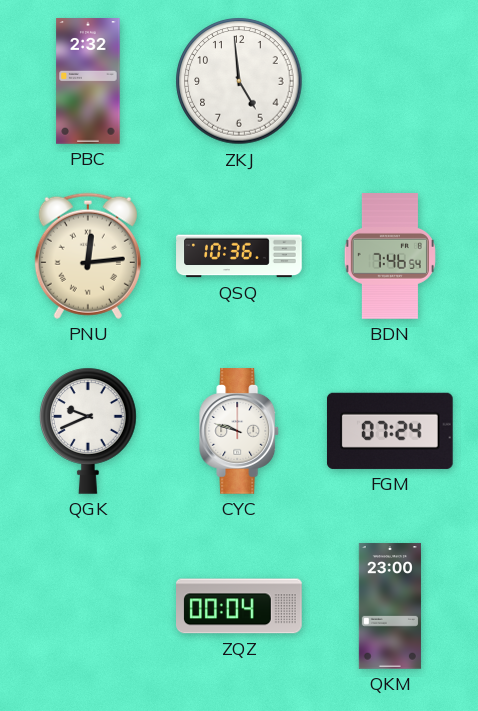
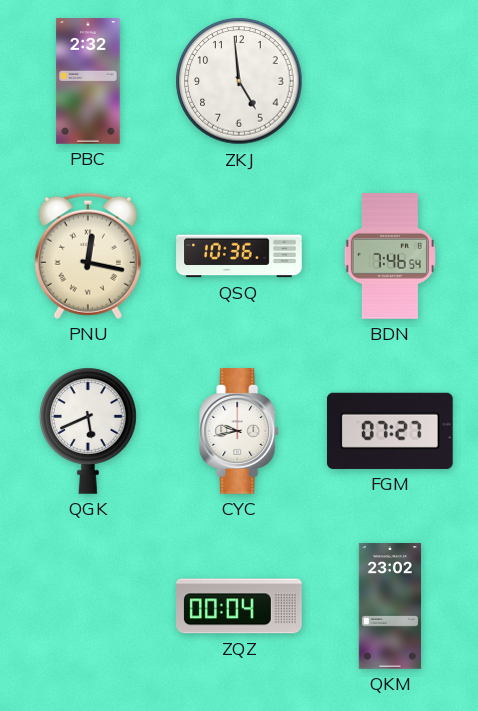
PNU: 12:14 -> 12:17
QGK: 9:41 -> 5:41
CYC: 9:48 -> 9:43
FGM: 07:24 -> 07:27
QKM: 23:00 -> 23:02
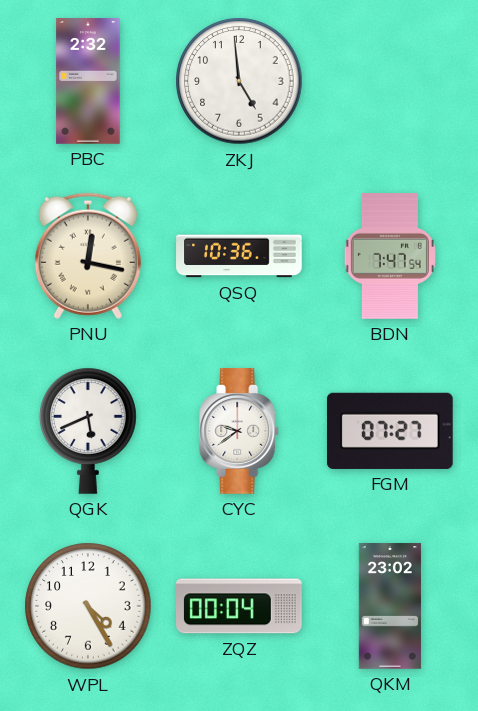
BDN: 7:46 -> 7:47
CYC: 9:43 -> 9:39
WPL: none -> 4:25
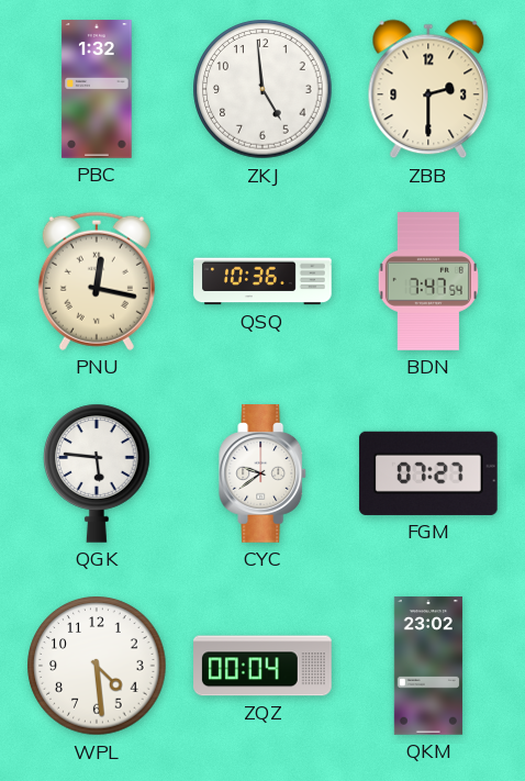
PBC: 2:32 -> 1:32
ZBB: none -> 2:30
QGK: 5:41 -> 5:46
WPL: 4:25 -> 4:29
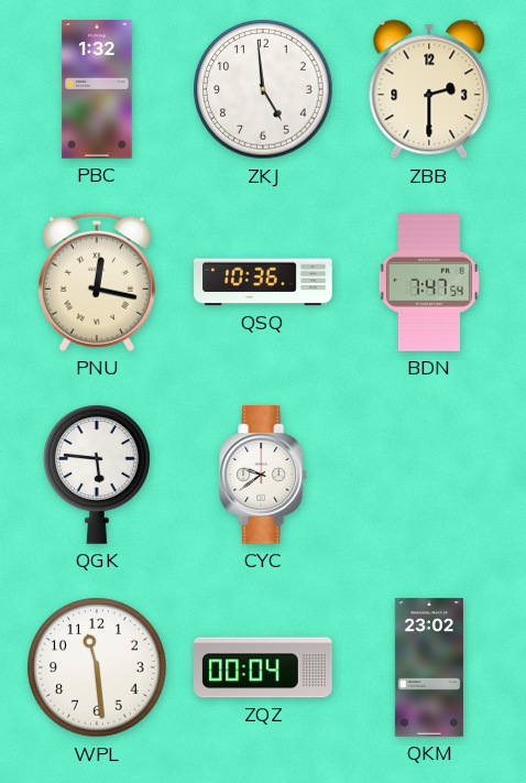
FGM: 07:27 -> none
WPL: 4:29 -> 11:29
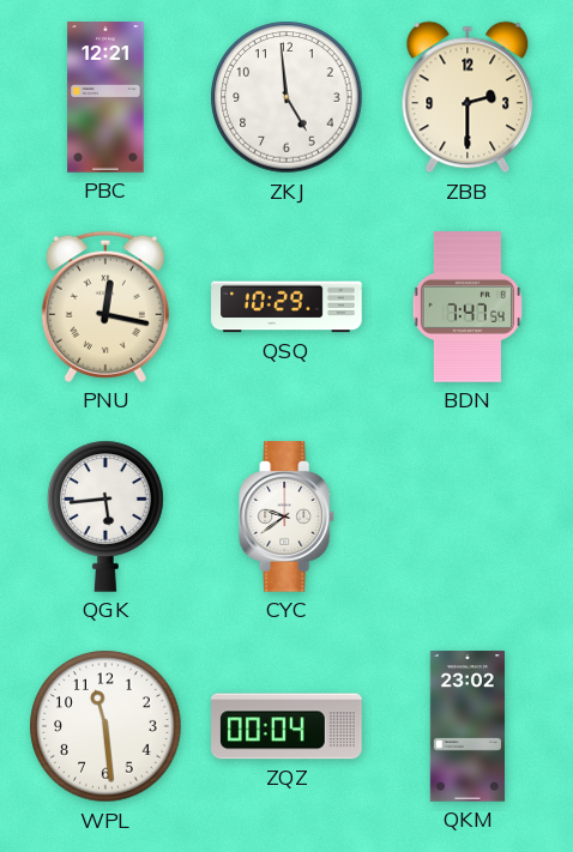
PBC: 1:32 -> 12:21
QSQ: 10:36 -> 10:29
QGK: 5:46 -> 5:44
